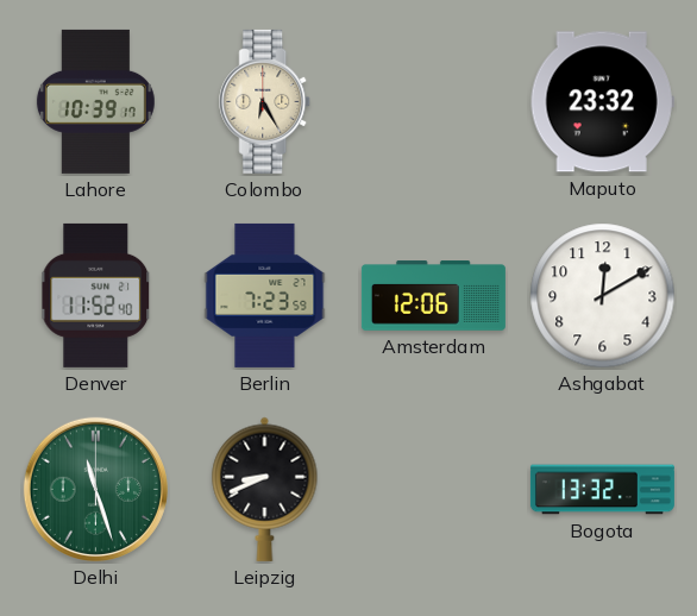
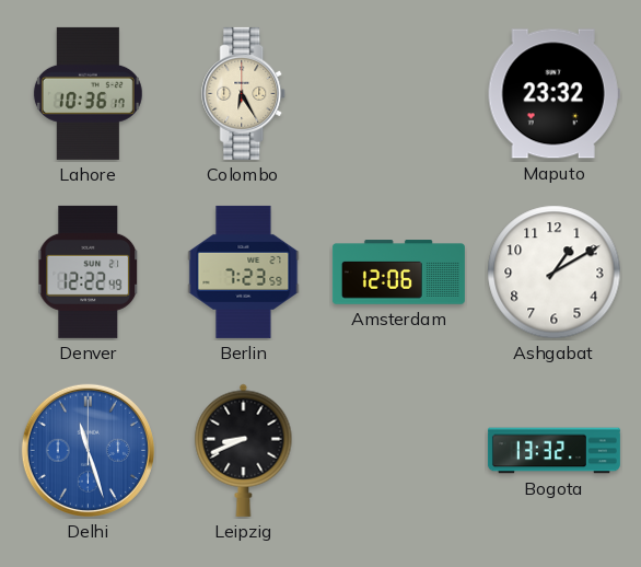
Lahore: 10:39 -> 10:36
Denver: 11:52 -> 12:22
Ashgabat: 12:10 -> 1:10
Delhi dial: green -> blue
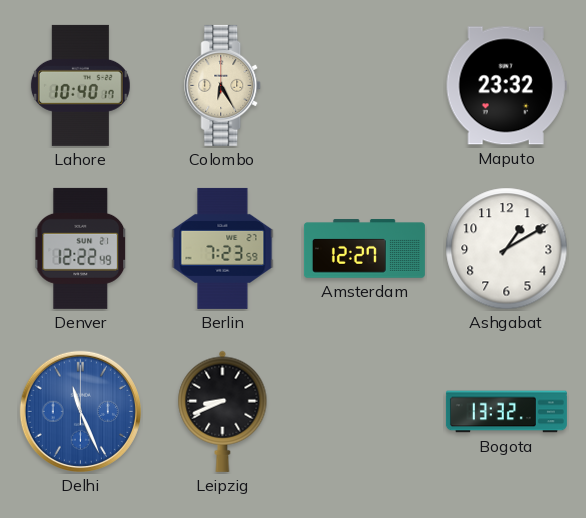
Lahore: 10:36 -> 10:40
Amsterdam: 12:06 -> 12:27
Delhi: 11:27 -> 11:26
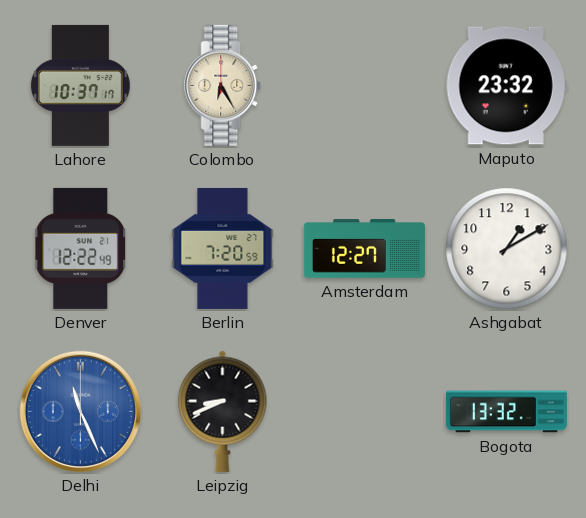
Lahore: 10:40 -> 10:37
Berlin: 7:23 -> 7:20
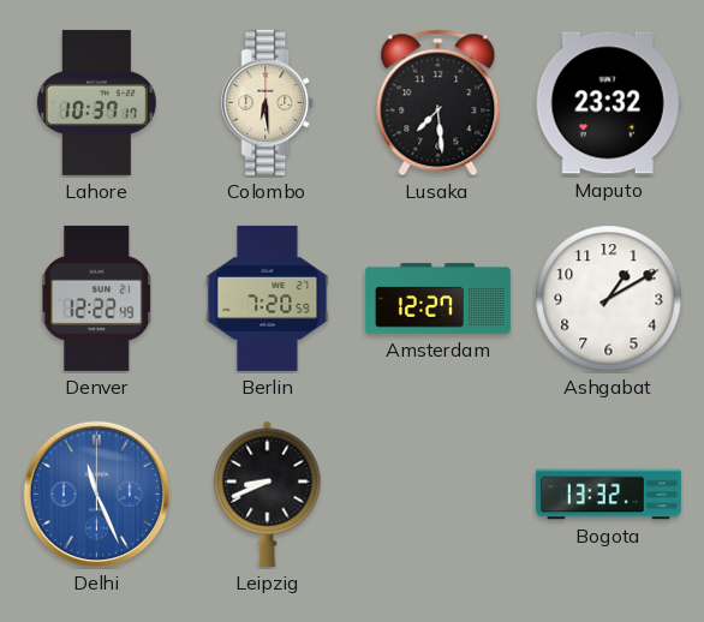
Colombo: 6:25 -> 6:29
Lusaka: none -> 7:29
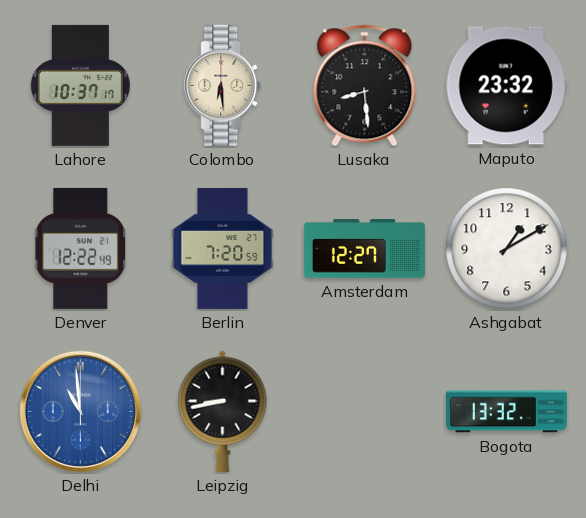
Lusaka: 7:29 -> 8:29
Delhi: 11:26 -> 10:59
Leipzig: 8:41 -> 8:43
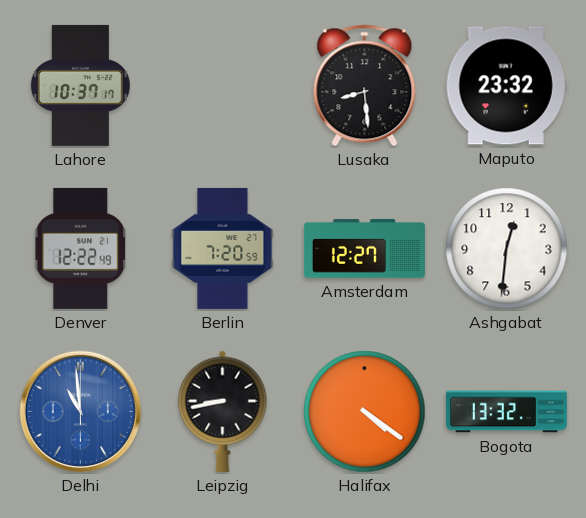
Colombo: 6:29 -> none
Ashgabat: 1:10 -> 12:31
Halifax: none -> 4:21
